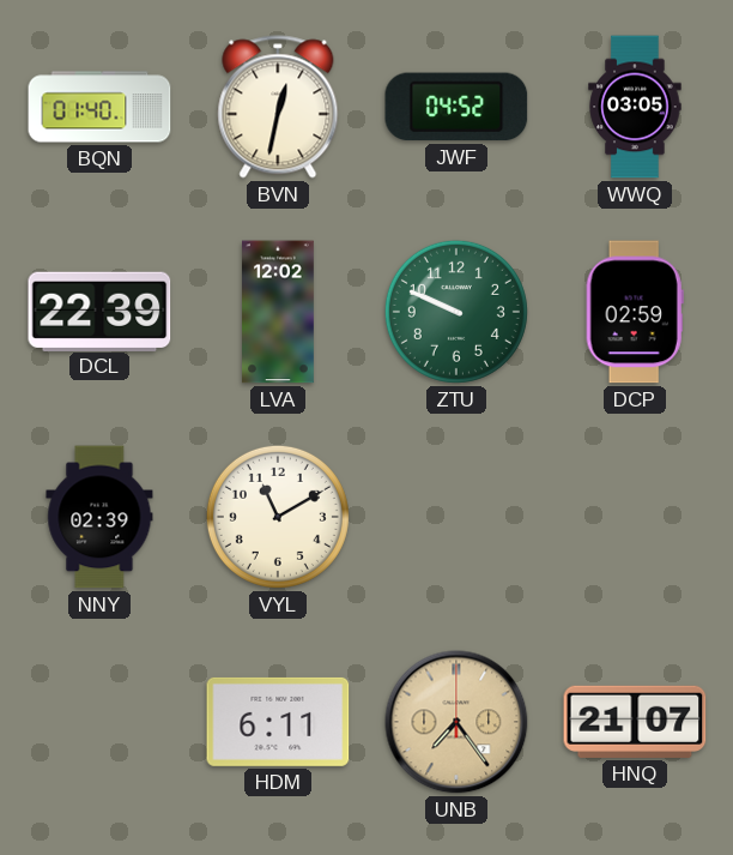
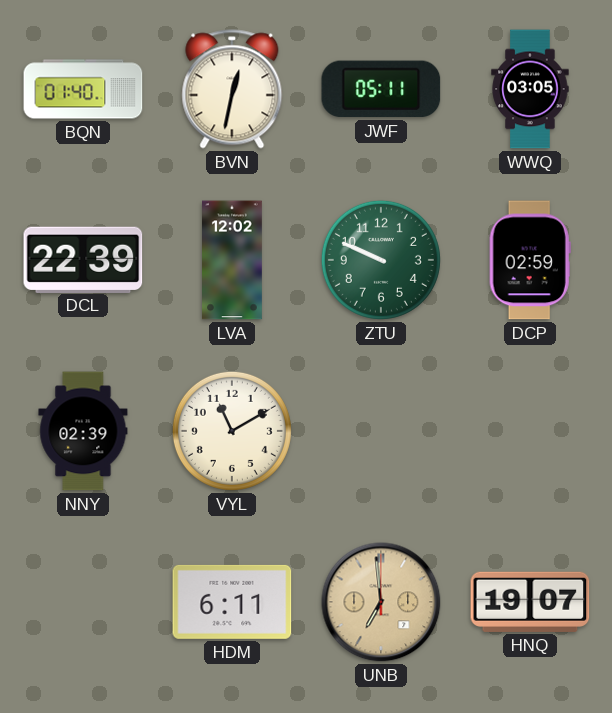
JWF: 04:52 -> 05:11
UNB: 7:24 -> 6:59
HNQ: 21:07 -> 19:07
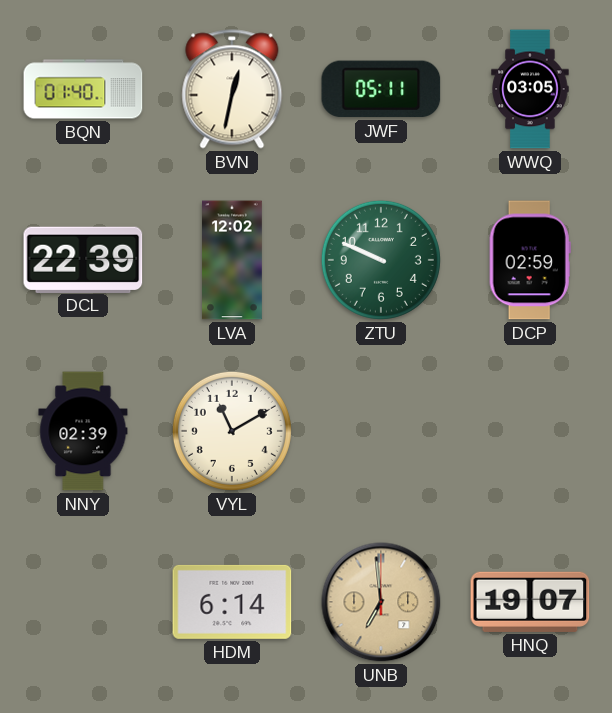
HDM: 6:11 -> 6:14
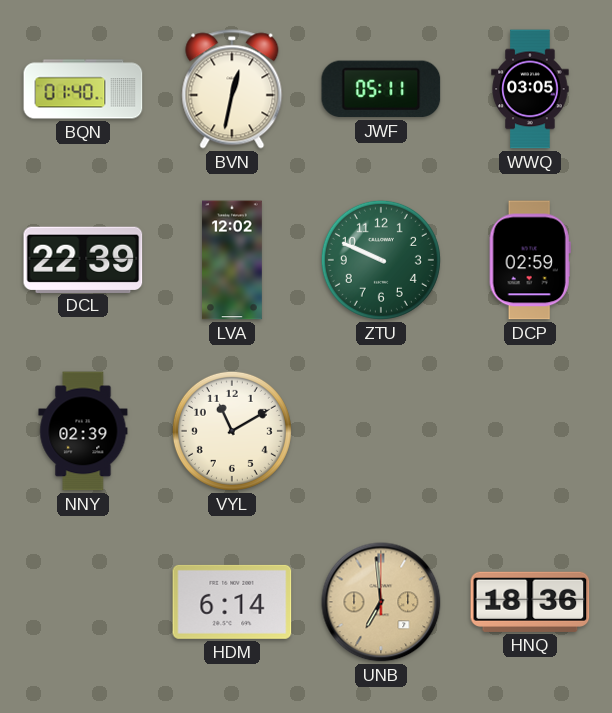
HNQ: 19:07 -> 18:36
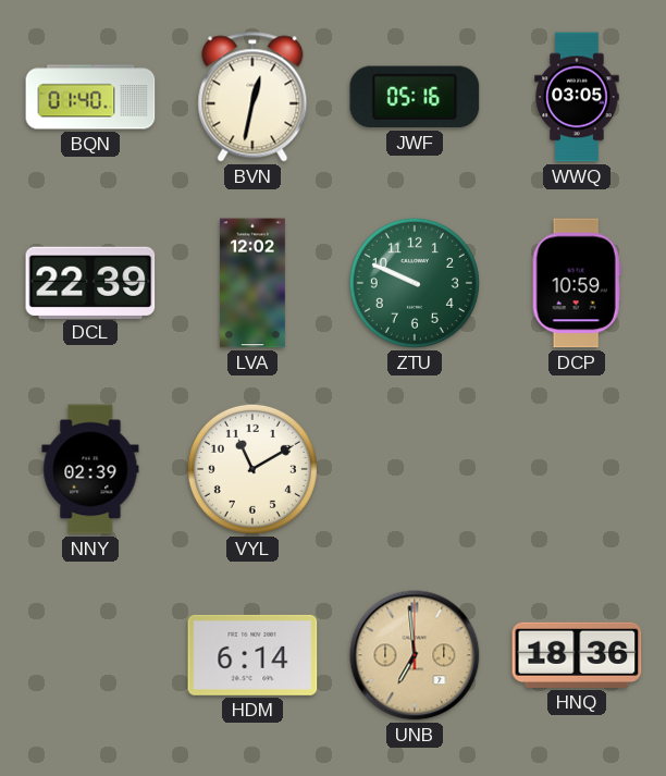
JWF: 05:11 -> 05:16
DCP: 02:59 -> 10:59
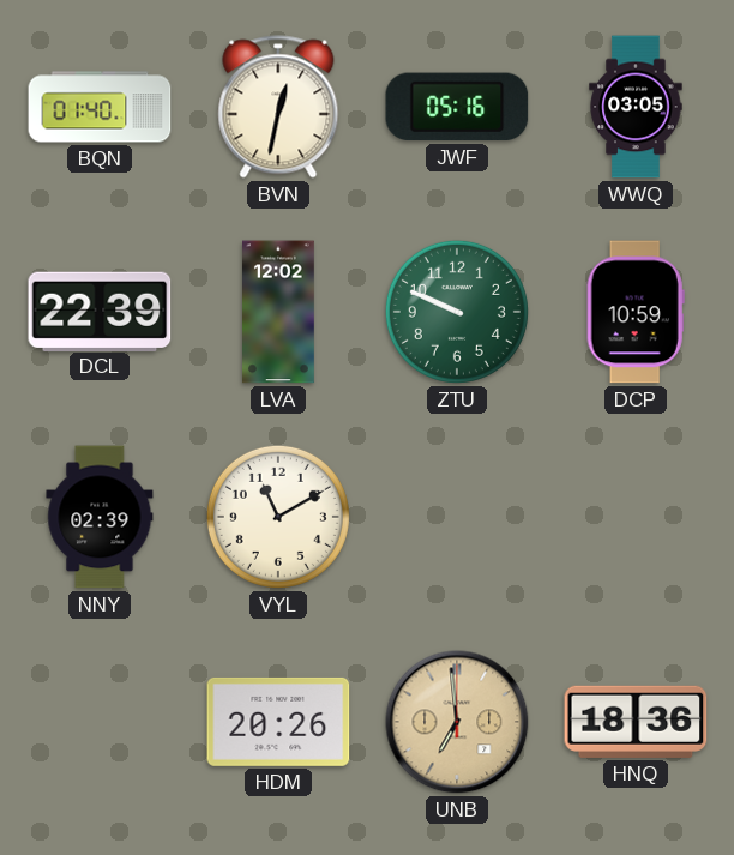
HDM: 6:14 -> 20:26
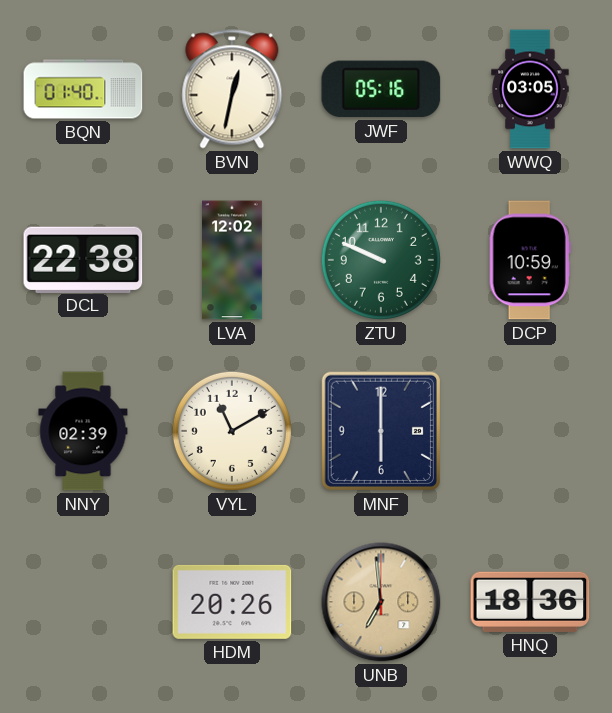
DCL: 22:39 -> 22:38
MNF: none -> 6:00
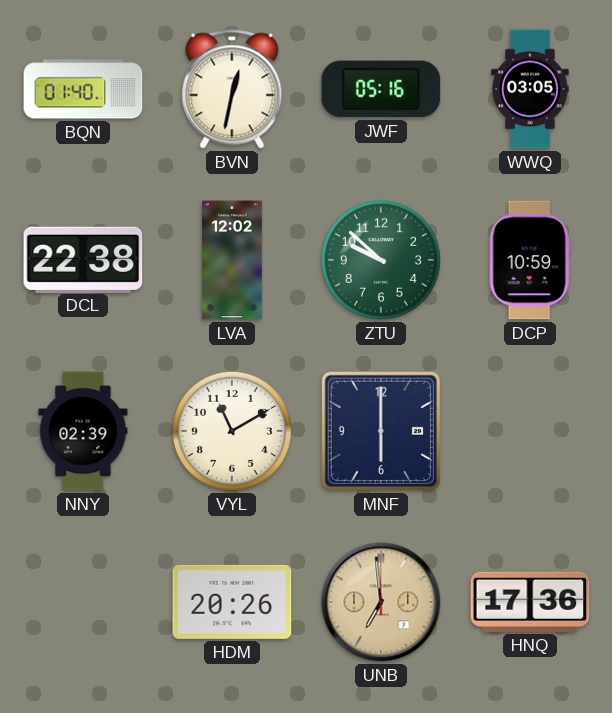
ZTU: 9:49 -> 9:52
HNQ: 18:36 -> 17:36
